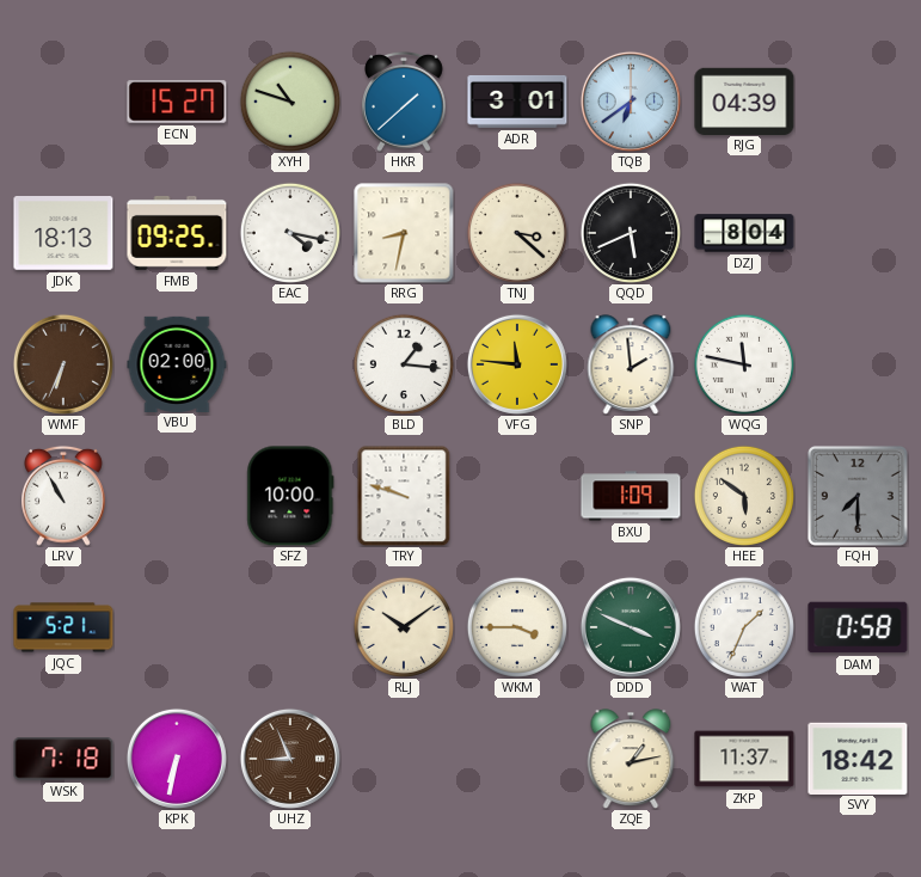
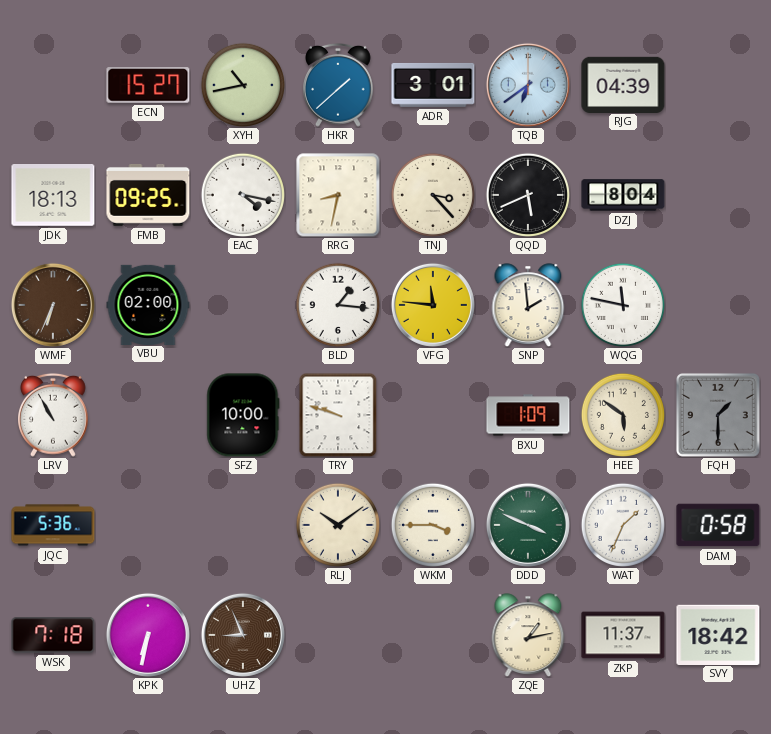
XYH: 10:48 -> 10:43
TNJ: 3:22 -> 3:23
FQH: 7:30 -> 1:30
JQC: 5:21 -> 5:36
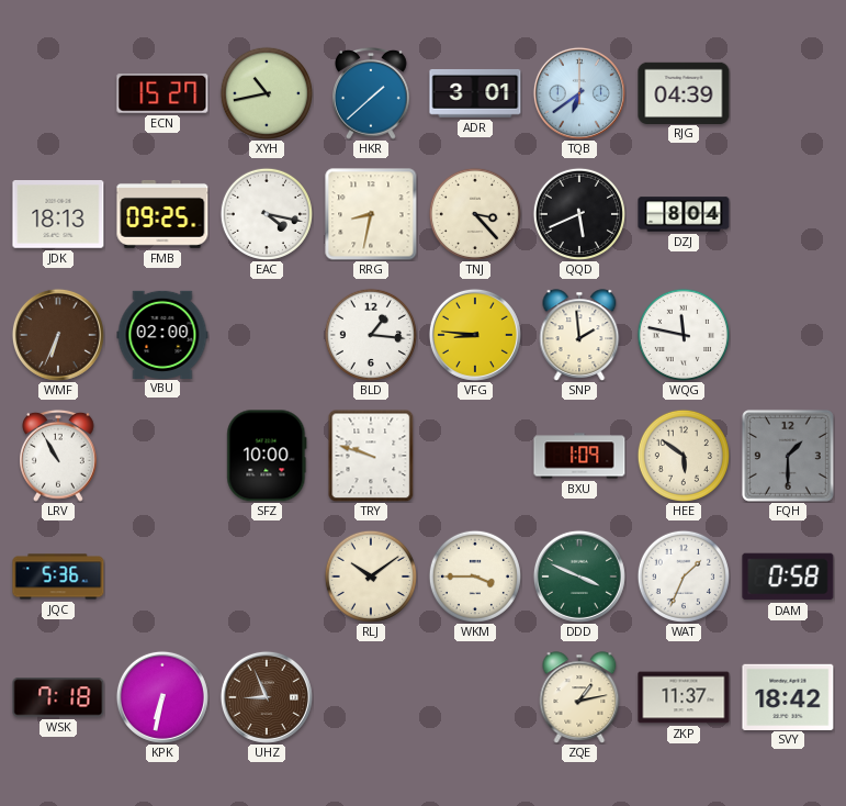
VFG: 11:46 -> 8:46
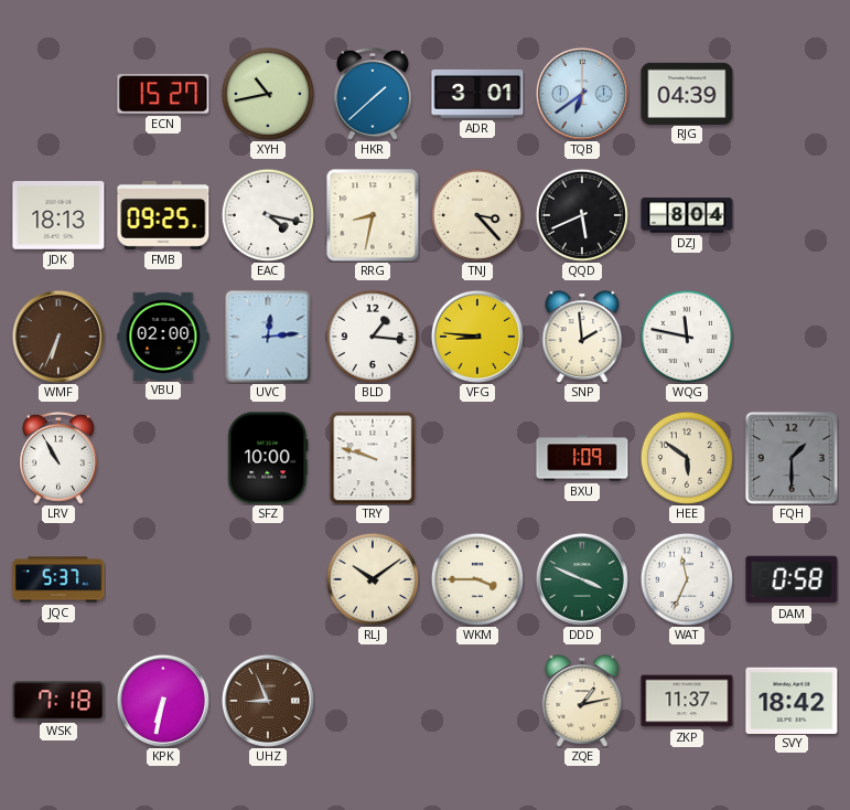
UVC: none -> 12:14
JQC: 5:36 -> 5:37
WAT: 1:34 -> 11:34
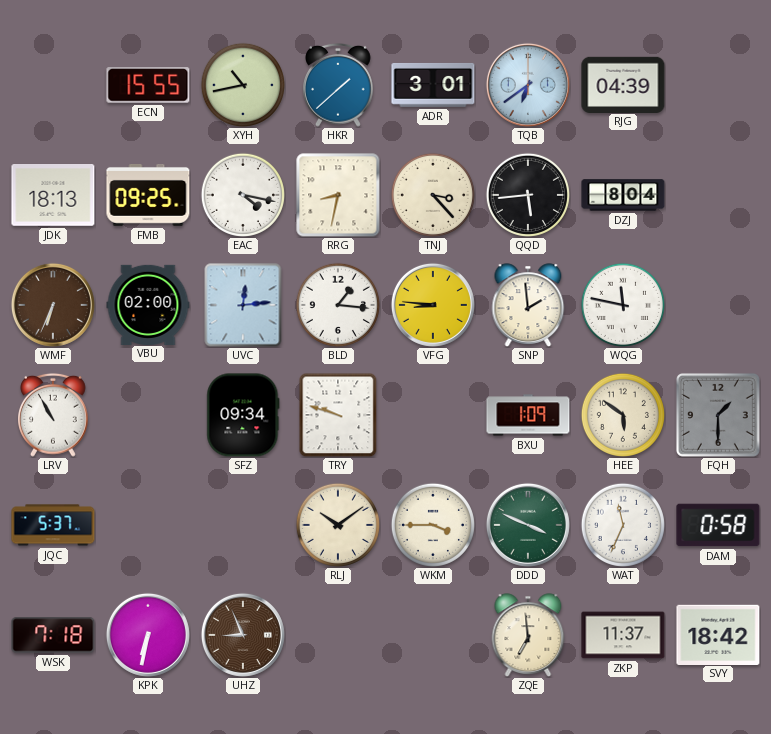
ECN: 15:27 -> 15:55
QQD: 5:41 -> 5:44
SFZ: 10:00 -> 09:34
ZQE: 1:13 -> 6:59
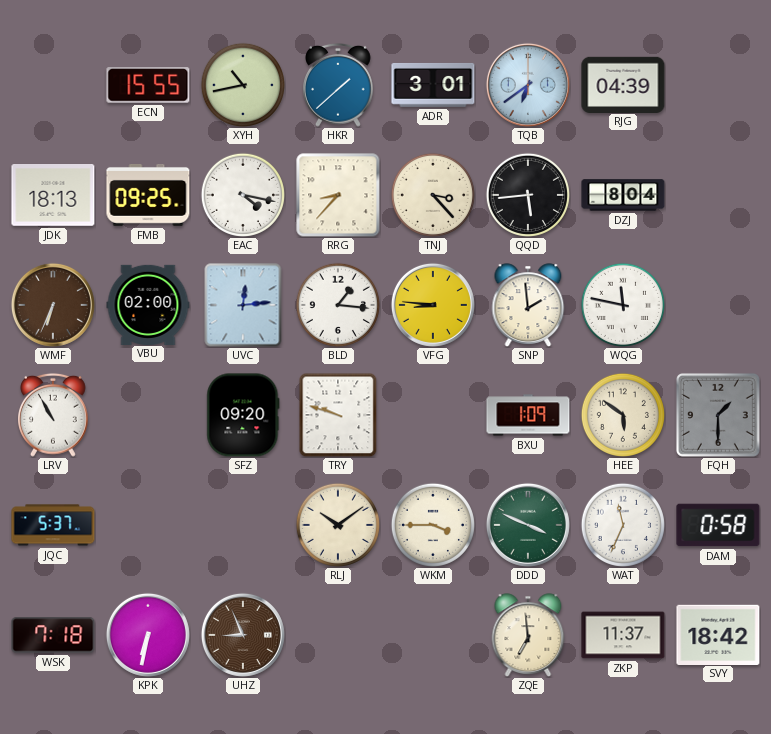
RRG: 8:32 -> 8:37
SFZ: 09:34 -> 09:20
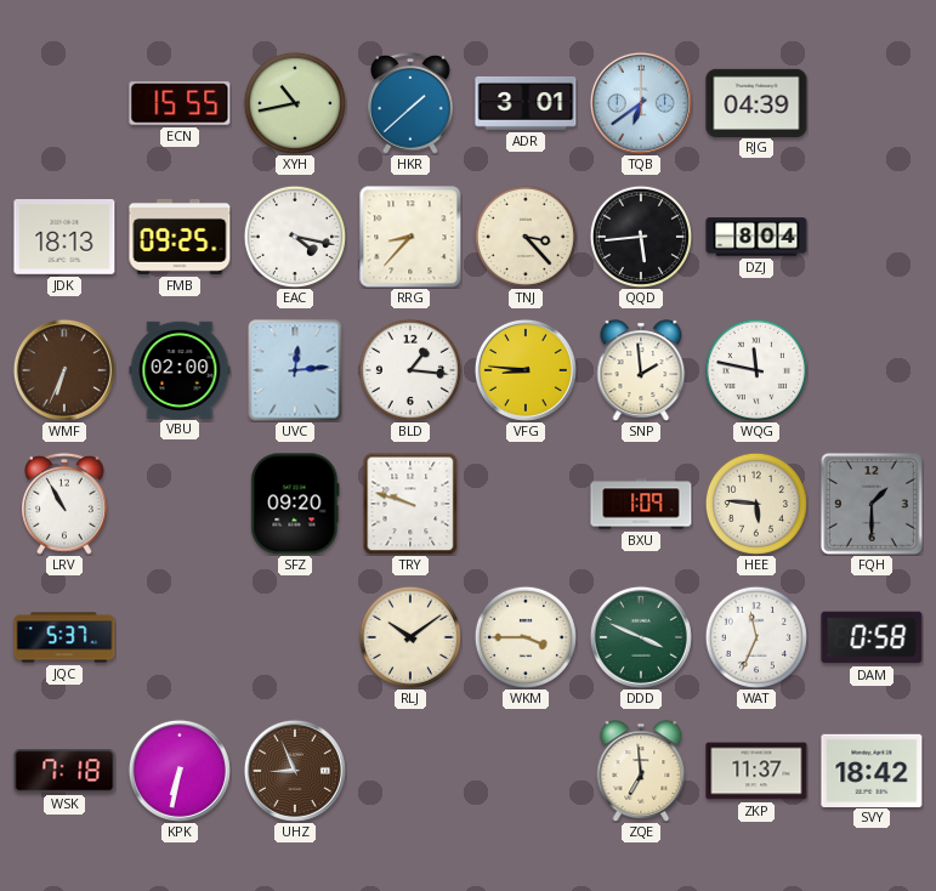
HEE: 5:51 -> 5:46
